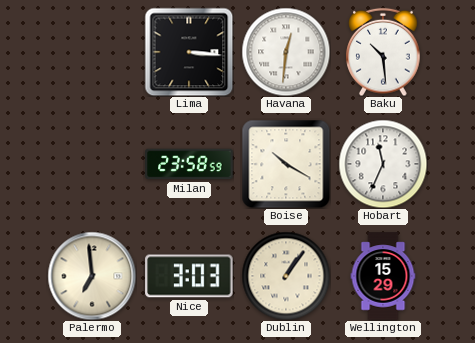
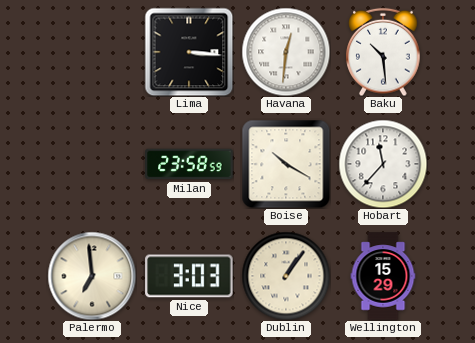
Hobart: 11:34 -> 11:37
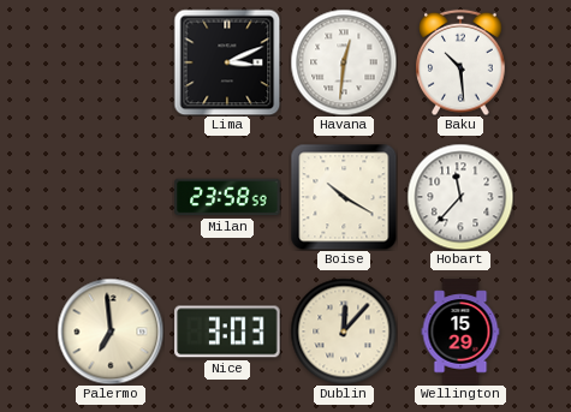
Lima: 3:16 -> 3:11
Dublin: 1:06 -> 12:07
